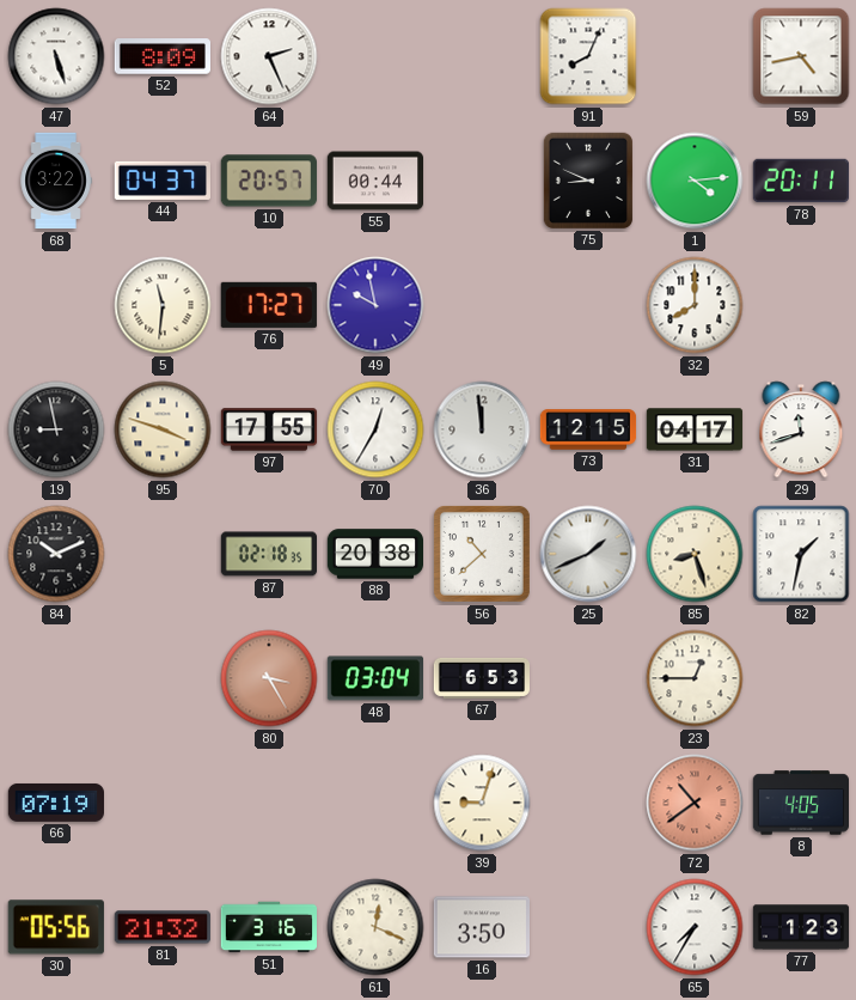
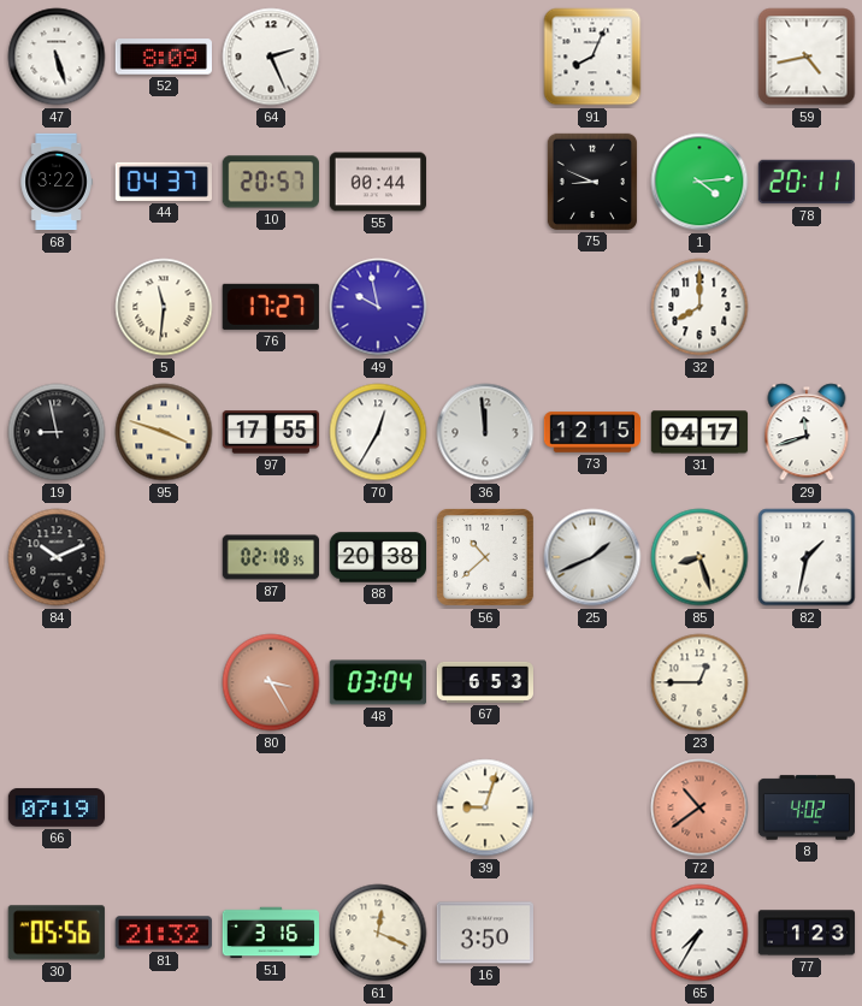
8: 4:05 -> 4:02
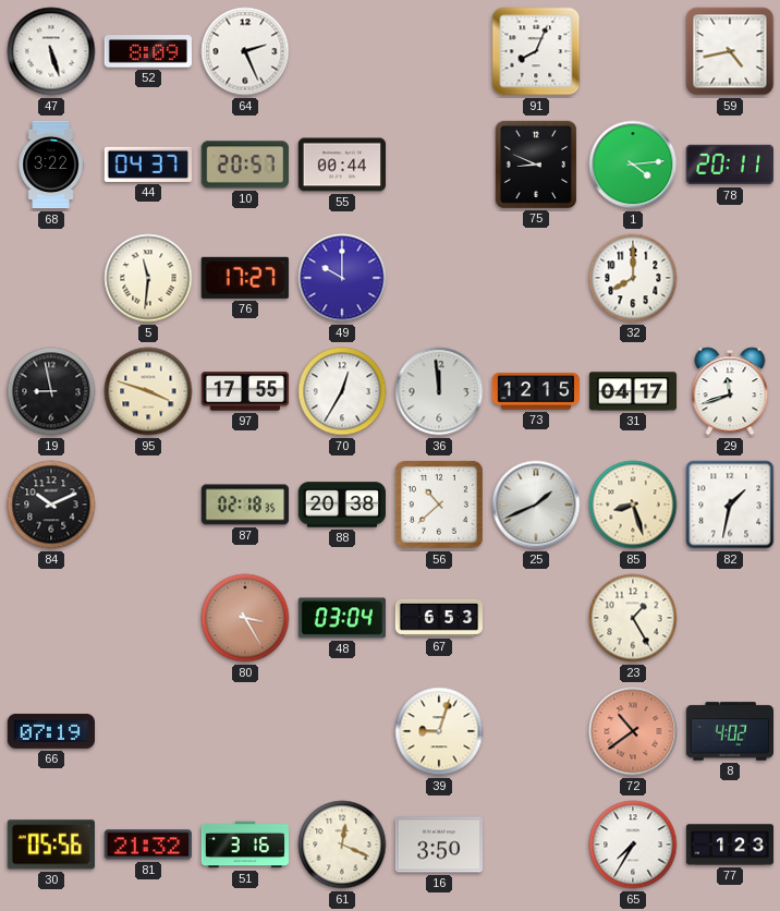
49: 9:58 -> 10:00
23: 12:45 -> 1:25
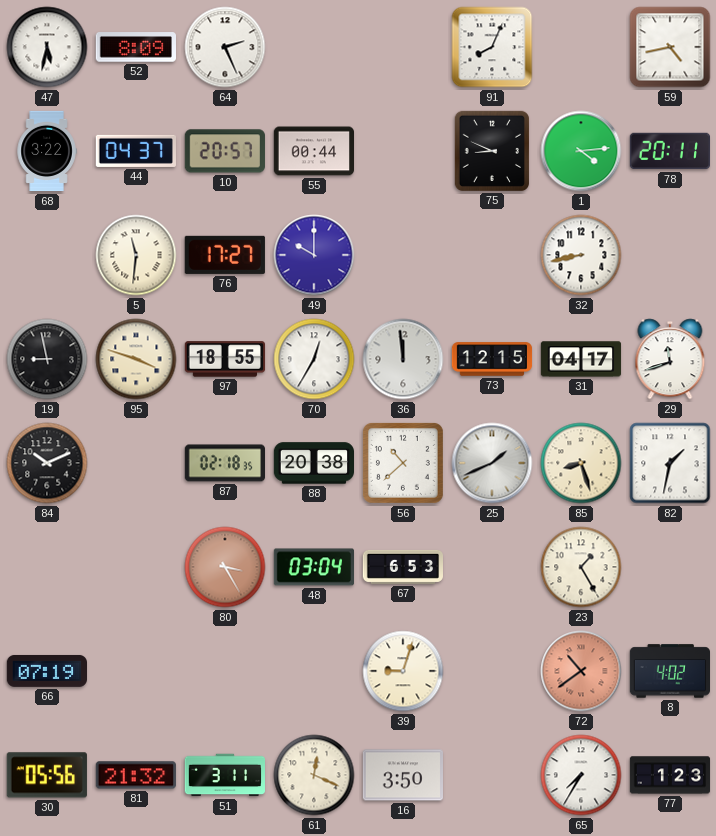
47: 5:27 -> 5:32
32: 8:00 -> 8:43
97: 17:55 -> 18:55
51: 3:16 -> 3:11
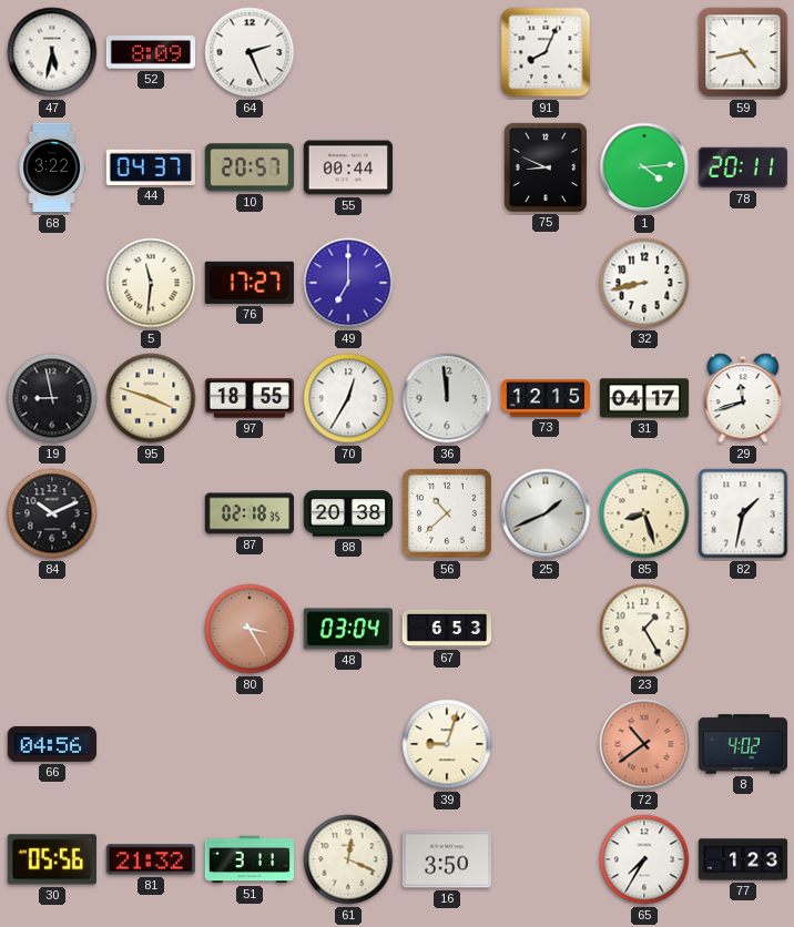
49: 10:00 -> 7:00
66: 07:19 -> 04:56
